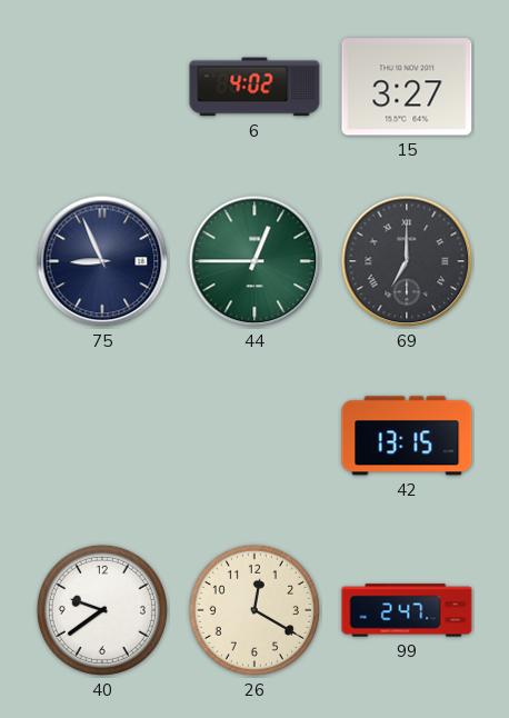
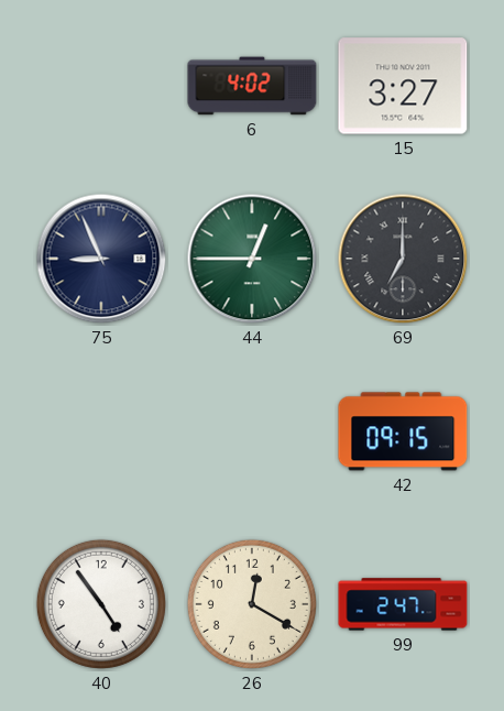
42: 13:15 -> 09:15
40: 9:39 -> 4:54
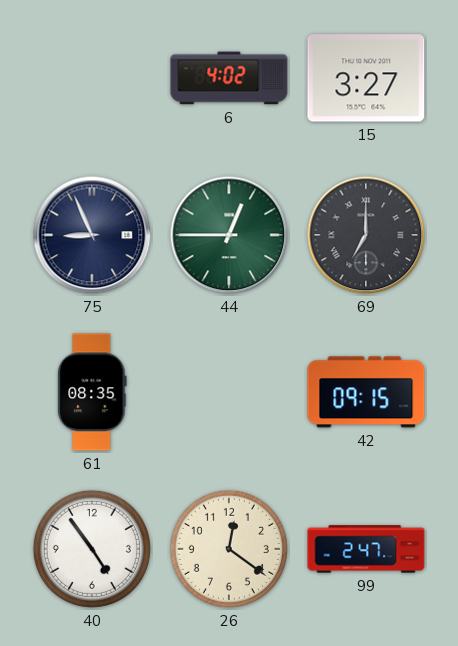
61: none -> 08:35
26: 12:20 -> 12:21
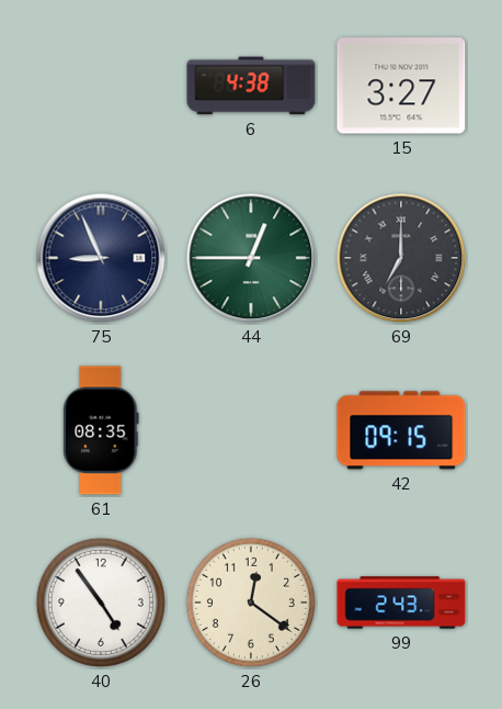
6: 4:02 -> 4:38
99: 2:47 -> 2:43
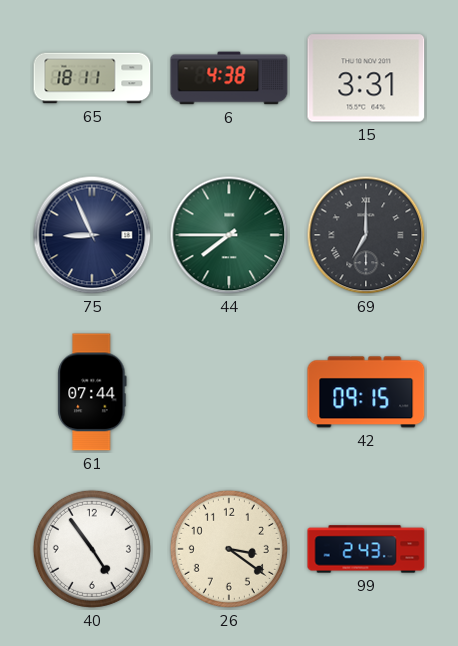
65: none -> 18:11
15: 3:27 -> 3:31
44: 12:45 -> 7:45
61: 08:35 -> 07:44
26: 12:21 -> 3:21
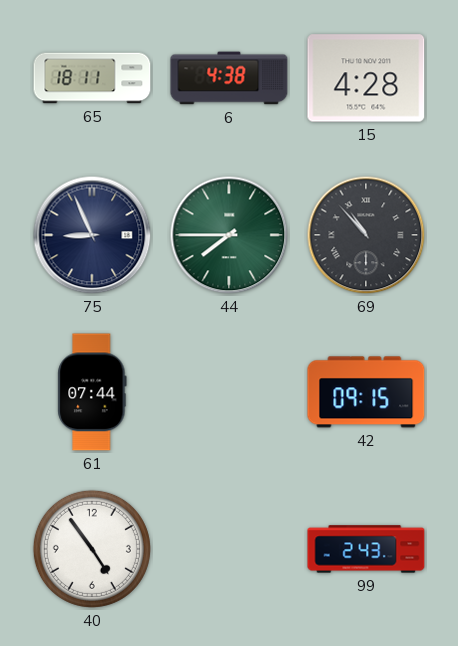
15: 3:31 -> 4:28
69: 7:00 -> 10:53
26: 3:21 -> none
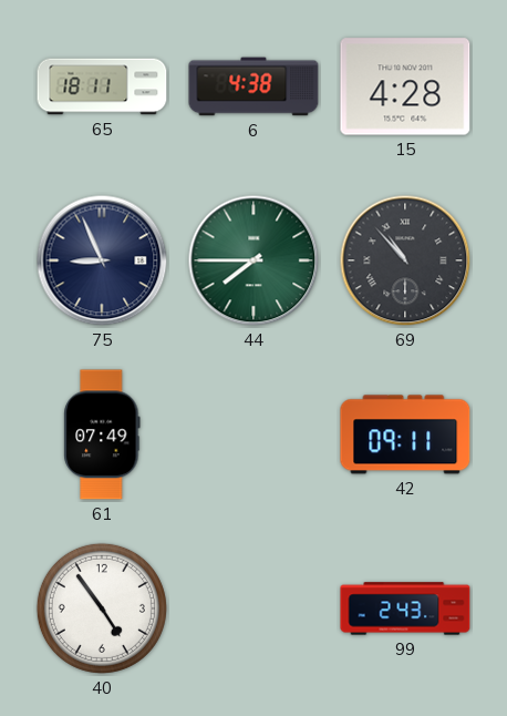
61: 07:44 -> 07:49
42: 09:15 -> 09:11
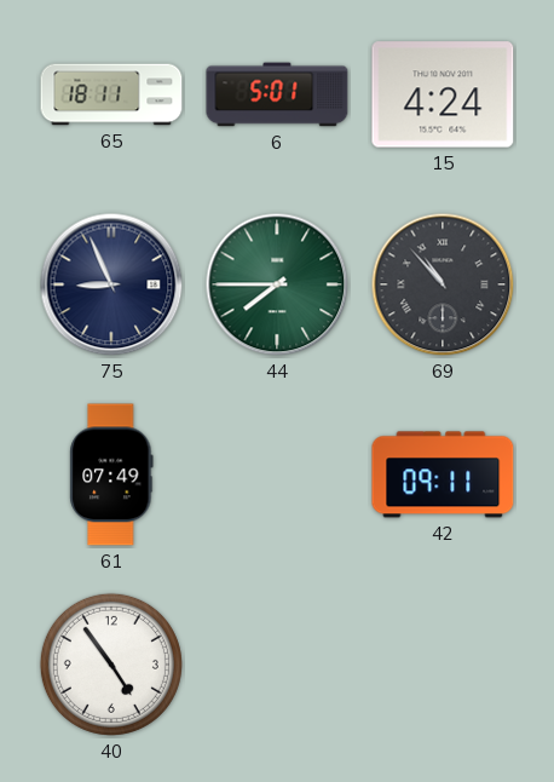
6: 4:38 -> 5:01
15: 4:28 -> 4:24
99: 2:43 -> none
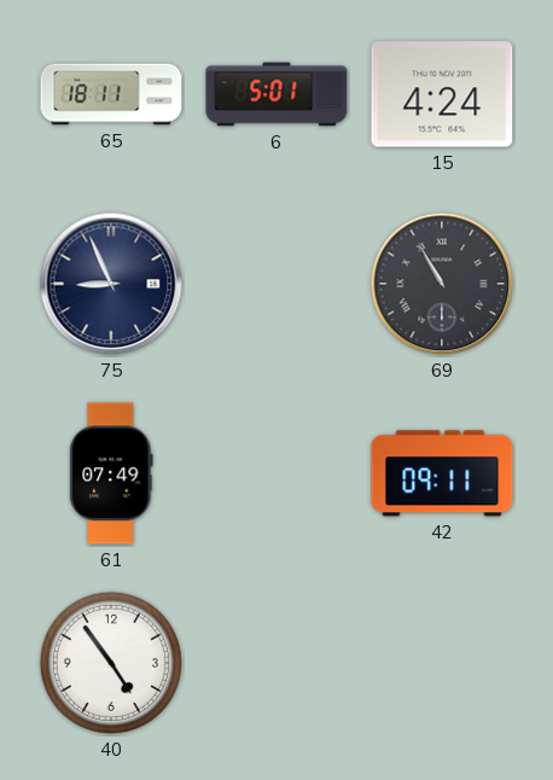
44: 7:45 -> none
69: 10:53 -> 10:55
